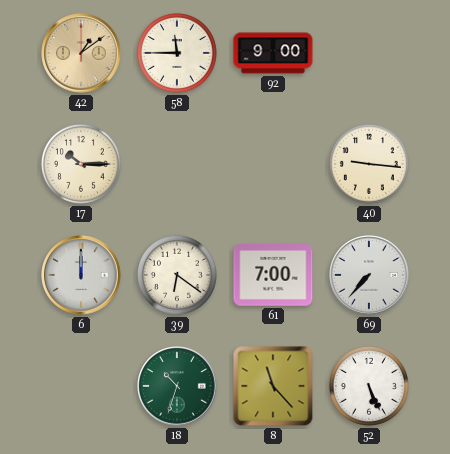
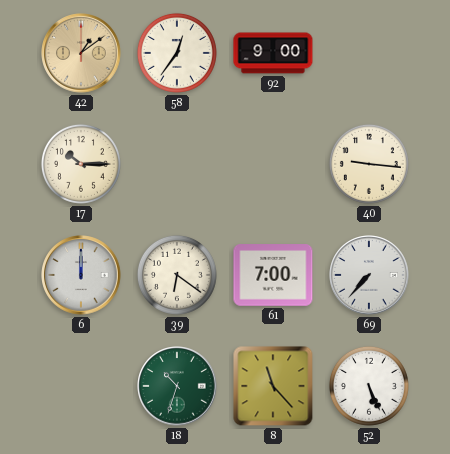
58: 11:45 -> 12:36
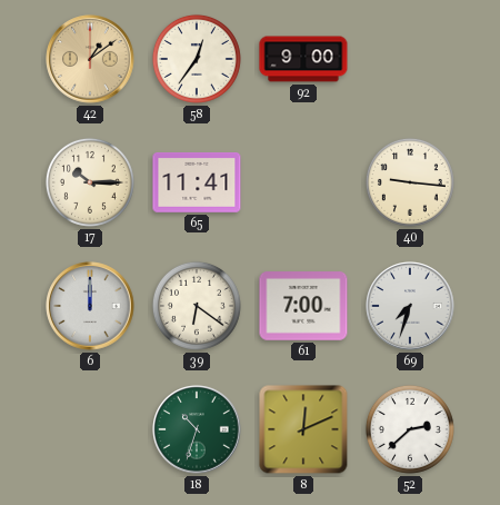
65: none -> 11:41
69: 7:37 -> 7:33
8: 11:23 -> 12:11
52: 5:26 -> 2:38
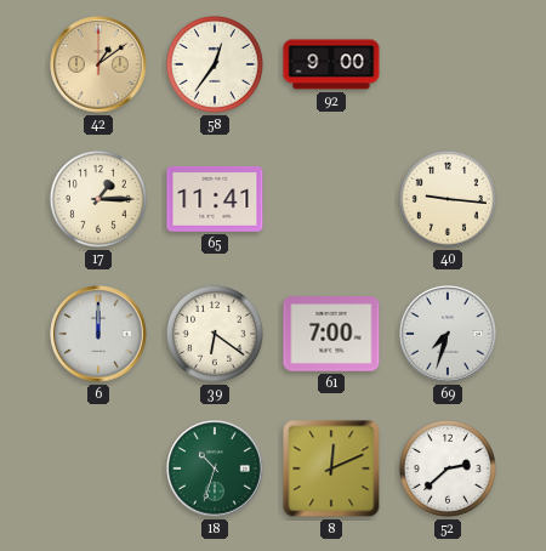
17: 10:15 -> 1:15
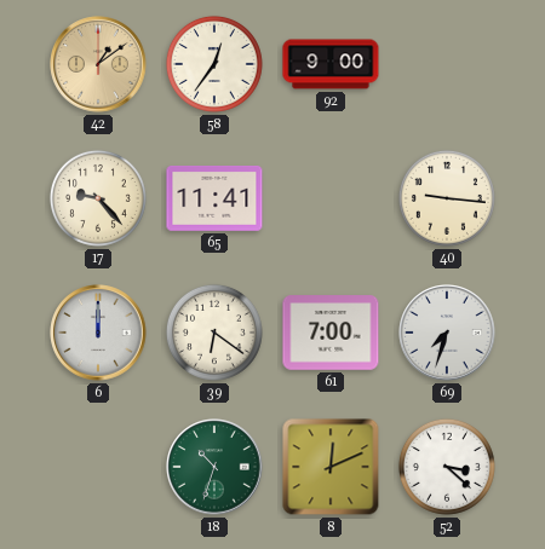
17: 1:15 -> 9:23
52: 2:38 -> 3:22
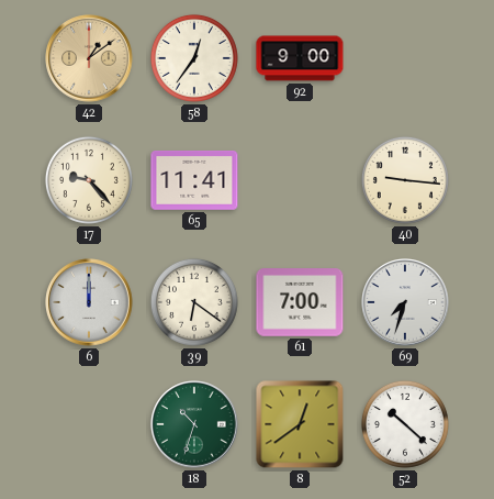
8: 12:11 -> 12:39
52: 3:22 -> 10:22
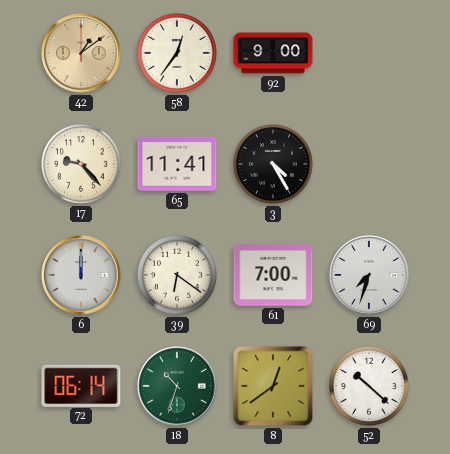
3: none -> 4:25
40: 9:16 -> none
72: none -> 06:14
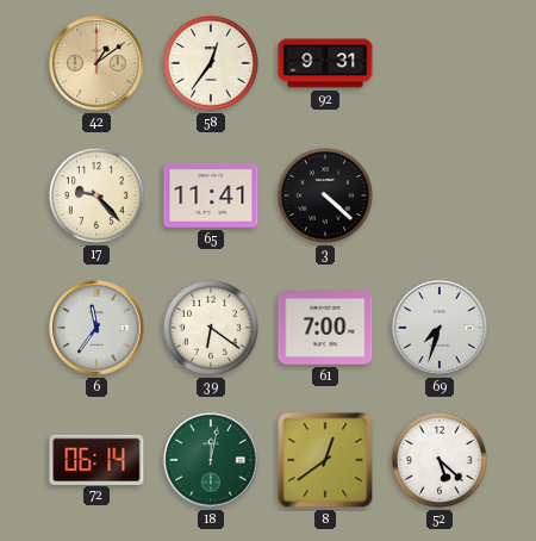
92: 9:00 -> 9:31
3: 4:25 -> 4:22
6: 12:00 -> 11:36
18: 10:33 -> 12:02
52: 10:22 -> 5:22
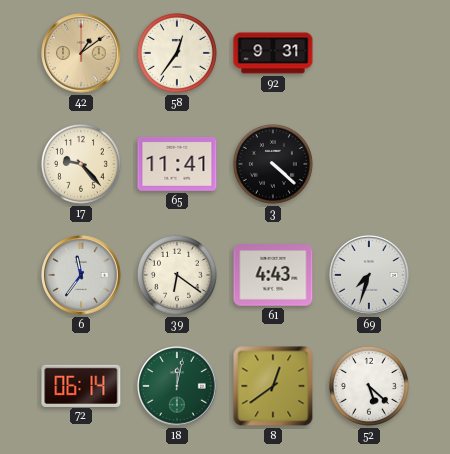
61: 7:00 -> 4:43
